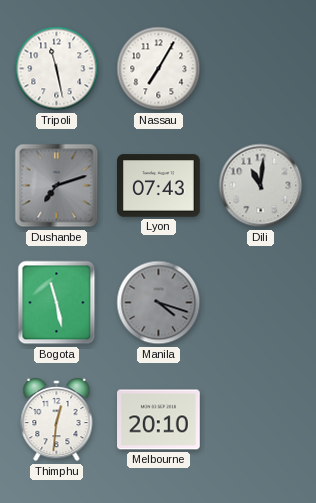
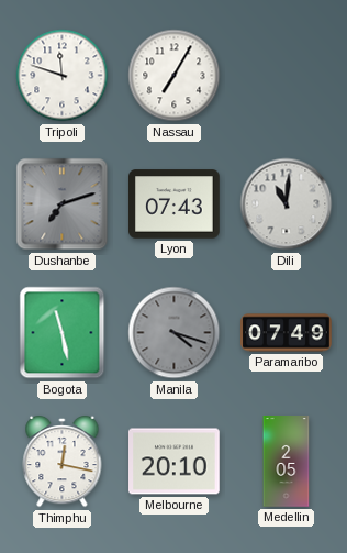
Tripoli: 11:28 -> 11:48
Paramaribo: none -> 07:49
Thimphu: 12:31 -> 12:17
Medellin: none -> 2:05
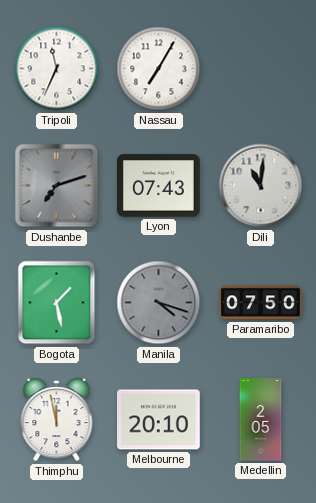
Tripoli: 11:48 -> 11:34
Bogota: 11:28 -> 1:28
Paramaribo: 07:49 -> 07:50
Thimphu: 12:17 -> 11:58
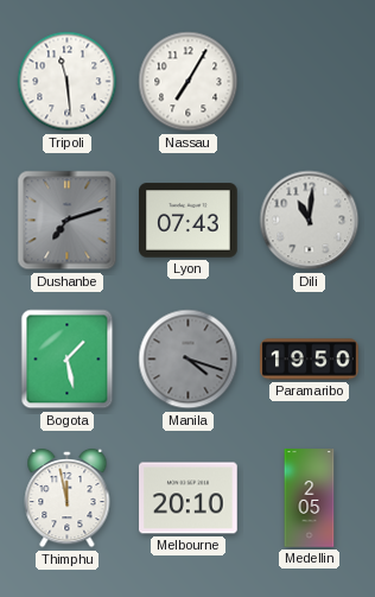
Tripoli: 11:34 -> 11:29
Paramaribo: 07:50 -> 19:50
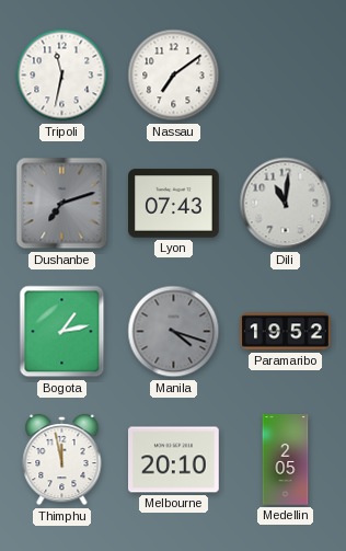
Tripoli: 11:29 -> 11:32
Nassau: 7:05 -> 7:09
Bogota: 1:28 -> 1:13
Paramaribo: 19:50 -> 19:52
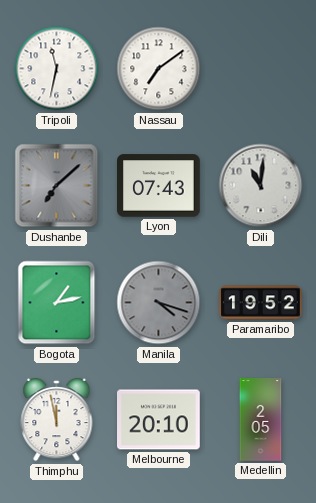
Dushanbe: 7:12 -> 7:08
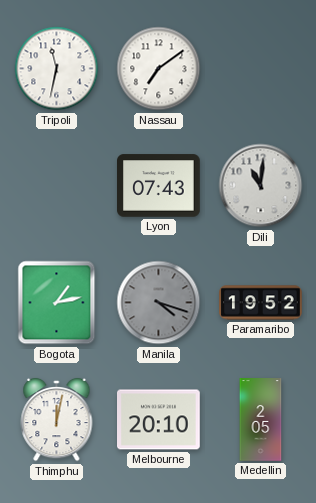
Dushanbe: 7:08 -> none
Thimphu: 11:58 -> 12:02
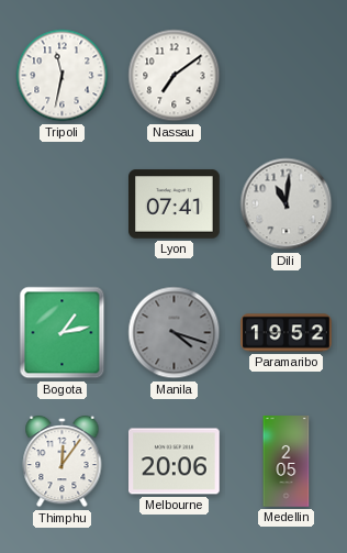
Lyon: 07:43 -> 07:41
Thimphu: 12:02 -> 12:06
Melbourne: 20:10 -> 20:06
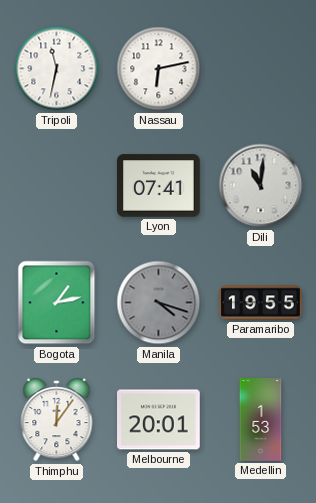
Nassau: 7:09 -> 6:13
Paramaribo: 19:52 -> 19:55
Melbourne: 20:06 -> 20:01
Medellin: 2:05 -> 1:53
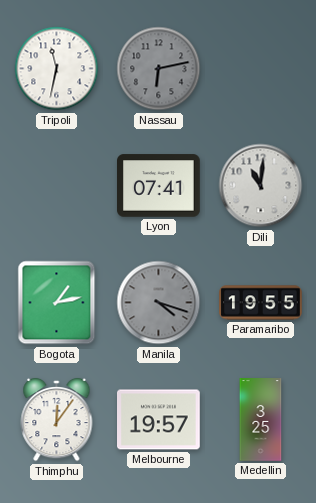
Nassau dial: white -> grey
Melbourne: 20:01 -> 19:57
Medellin: 1:53 -> 3:25
